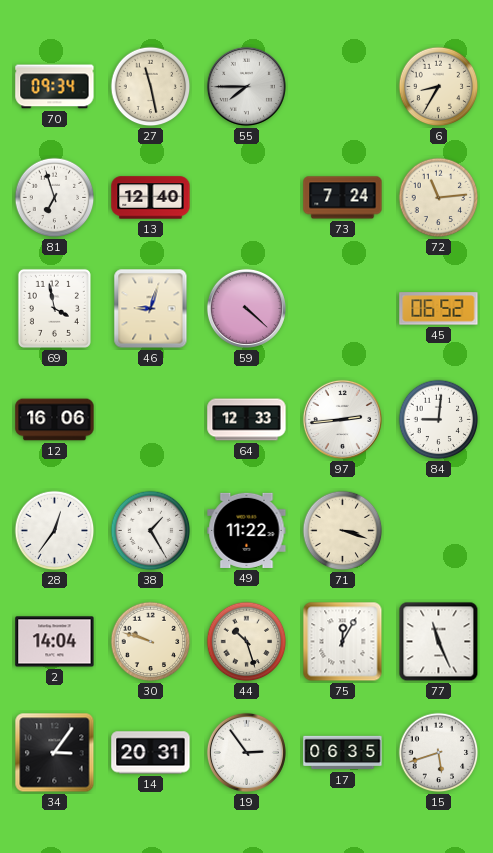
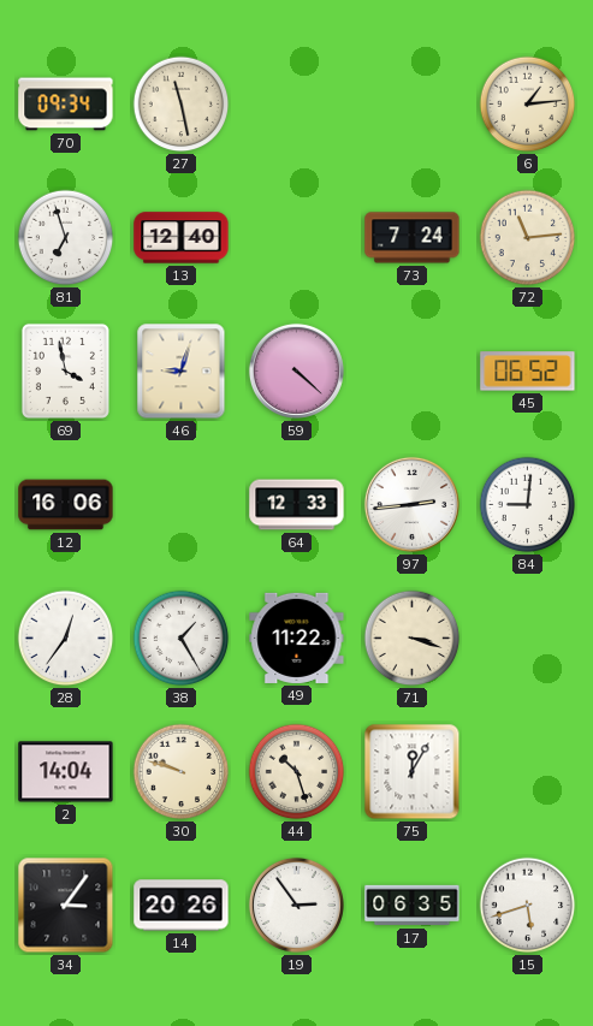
55: 7:45 -> none
6: 8:35 -> 1:14
77: 11:26 -> none
14: 20:31 -> 20:26
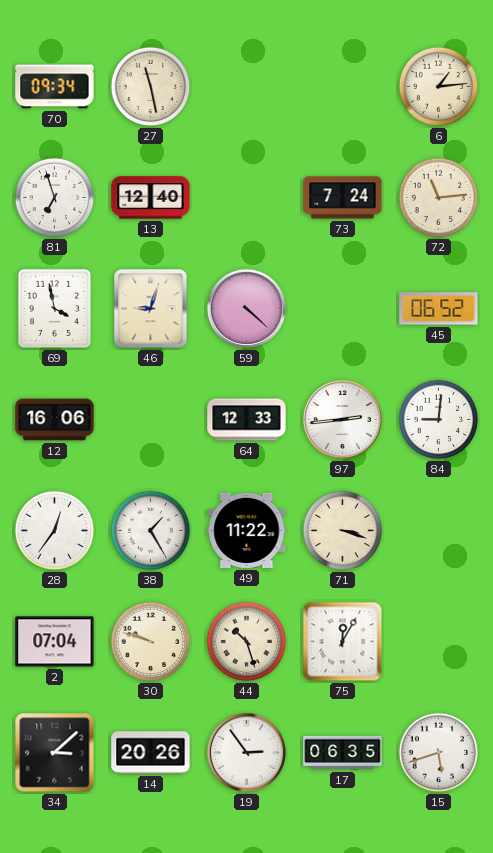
2: 14:04 -> 07:04
34: 3:06 -> 3:08
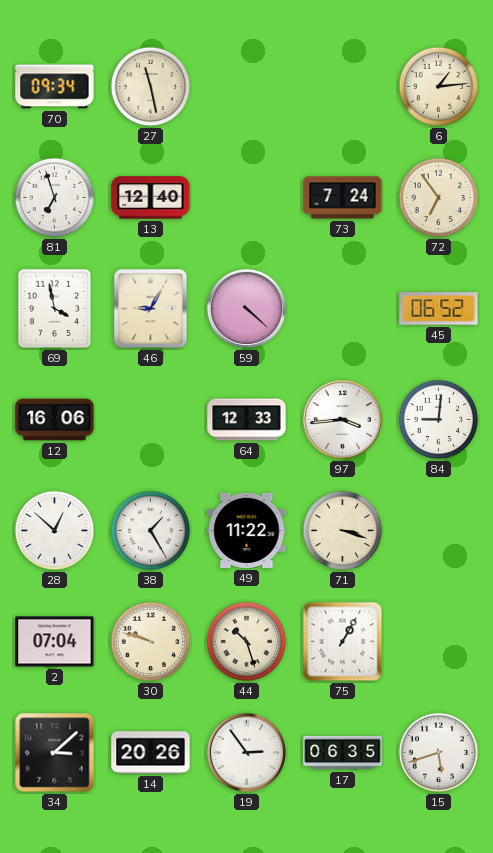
72: 11:14 -> 6:54
46: 9:03 -> 9:05
97: 2:44 -> 3:44
28: 12:36 -> 12:52
75: 12:05 -> 1:05
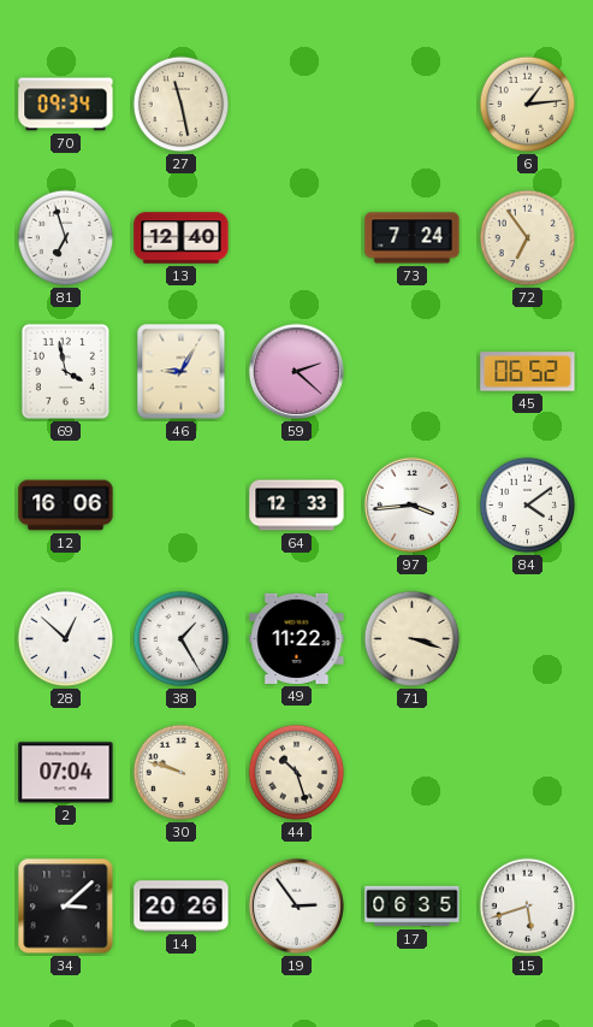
59: 4:22 -> 2:22
84: 9:01 -> 4:09
75: 1:05 -> none
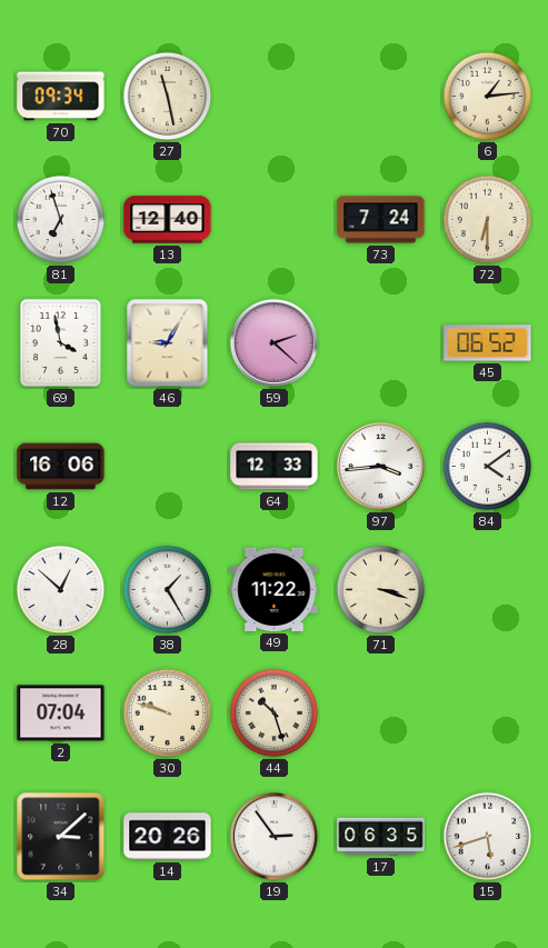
72: 6:54 -> 6:30
